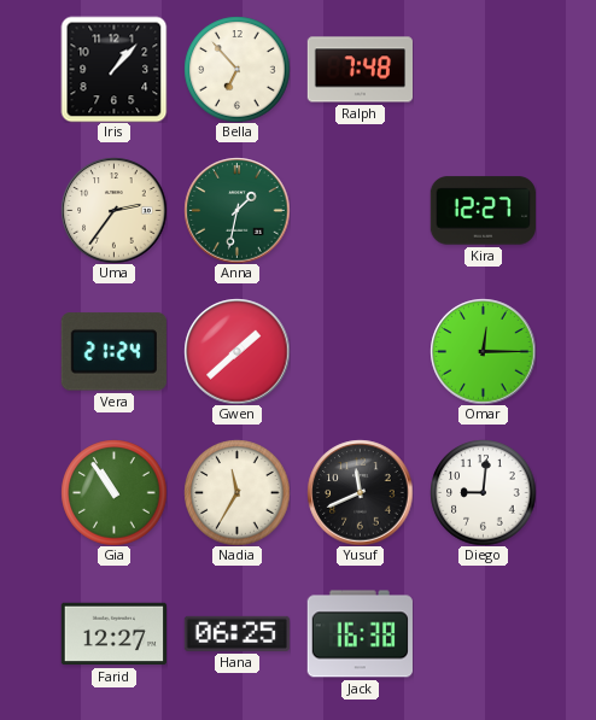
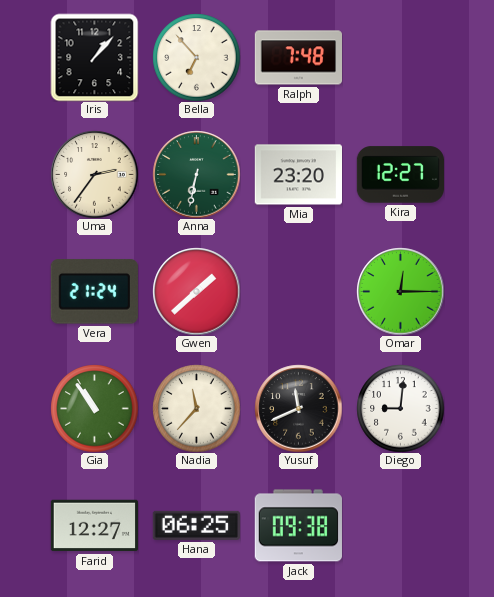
Anna: 1:32 -> 6:32
Mia: none -> 23:20
Nadia: 11:35 -> 11:37
Jack: 16:38 -> 09:38
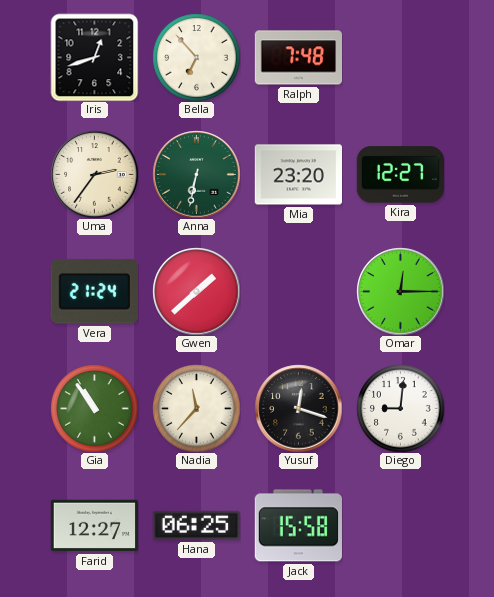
Iris: 1:07 -> 12:42
Yusuf: 11:41 -> 12:18
Jack: 09:38 -> 15:58
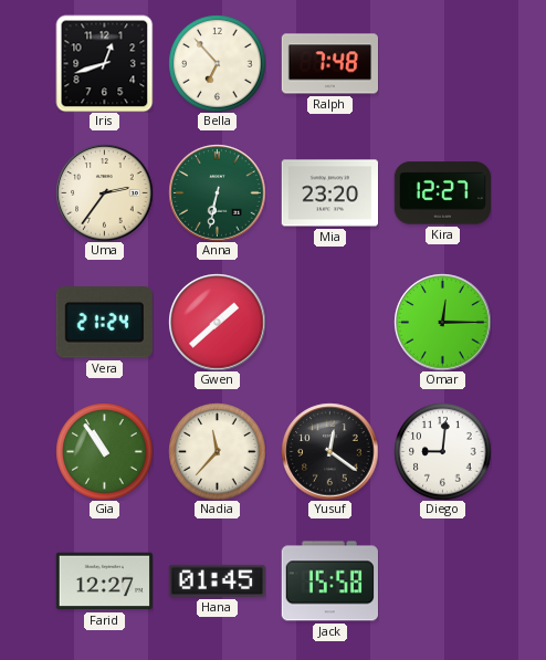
Yusuf: 12:18 -> 12:21
Hana: 06:25 -> 01:45
